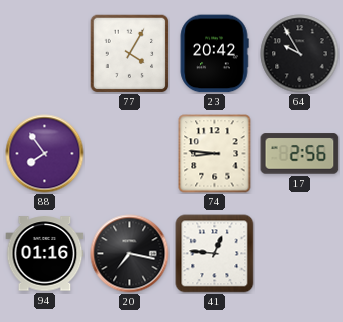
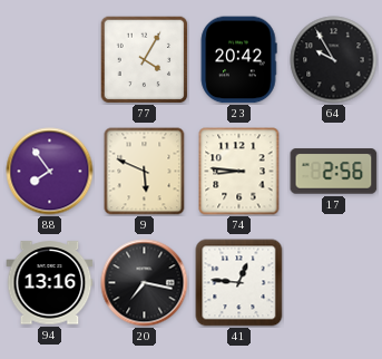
9: none -> 5:49
94: 01:16 -> 13:16
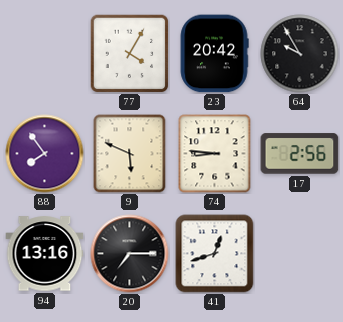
20: 7:17 -> 7:15
41: 12:46 -> 12:42
